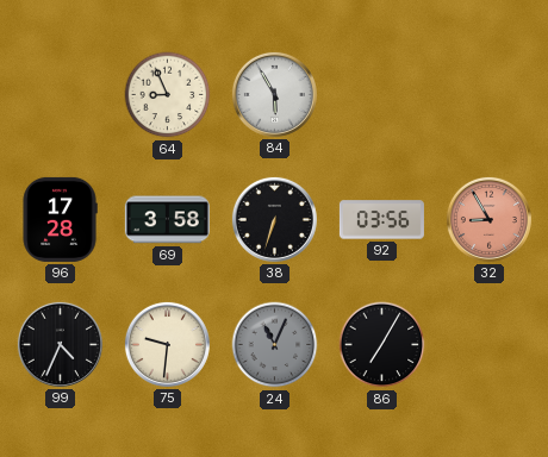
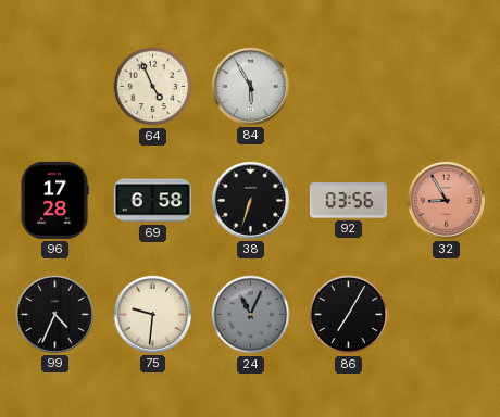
64: 8:56 -> 4:56
69: 3:58 -> 6:58
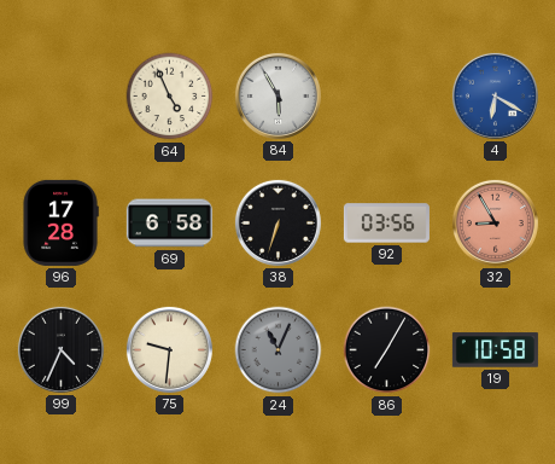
4: none -> 6:20
19: none -> 10:58
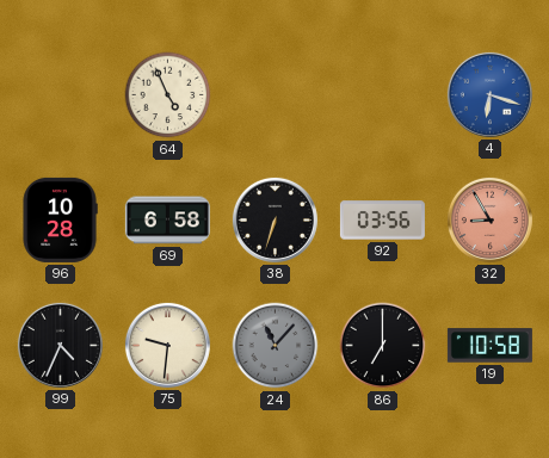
84: 5:55 -> none
4: 6:20 -> 6:18
96: 17:28 -> 10:28
24: 11:04 -> 11:07
86: 7:05 -> 7:00
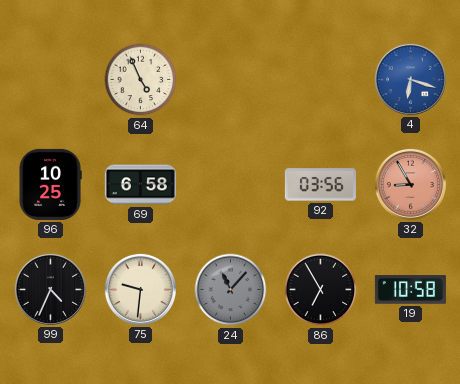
96: 10:28 -> 10:25
38: 6:33 -> none
86: 7:00 -> 6:55
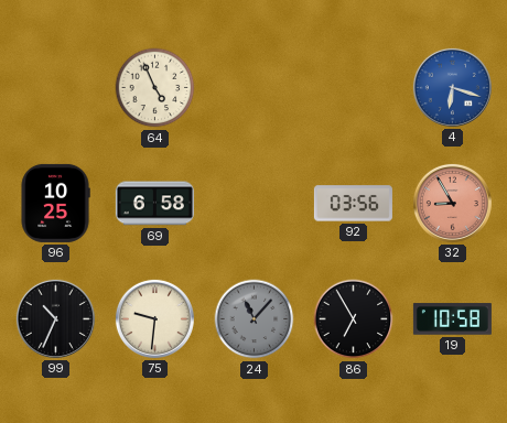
99: 4:34 -> 10:34
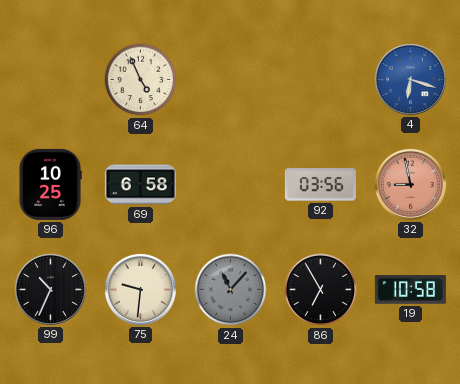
32: 8:55 -> 8:58
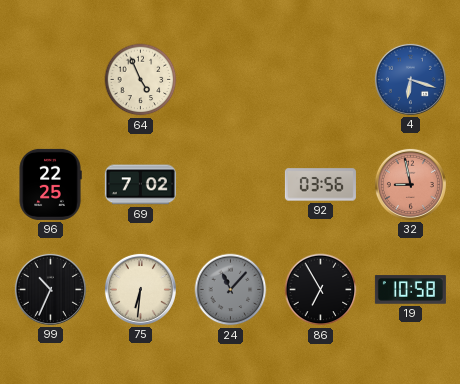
96: 10:25 -> 22:25
69: 6:58 -> 7:02
75: 9:31 -> 6:31
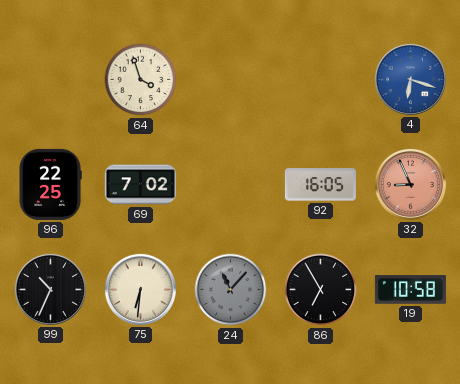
64: 4:56 -> 3:57
92: 03:56 -> 16:05
32: 8:58 -> 8:56
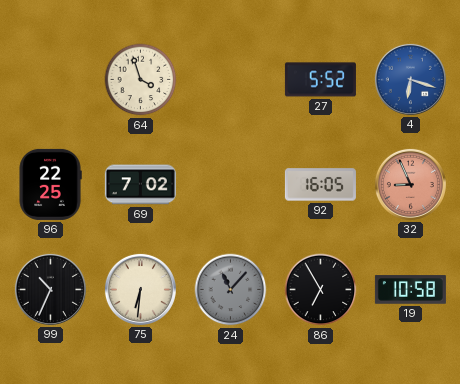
27: none -> 5:52
